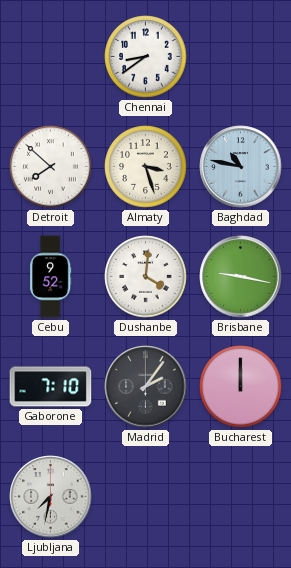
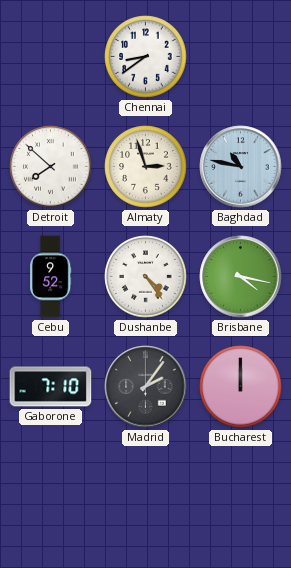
Almaty: 3:27 -> 2:57
Dushanbe: 4:01 -> 4:24
Brisbane: 9:17 -> 4:17
Ljubljana: 7:32 -> none
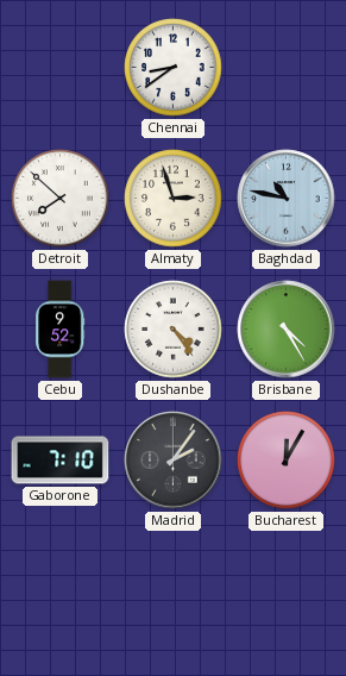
Brisbane: 4:17 -> 4:25
Bucharest: 12:00 -> 12:05
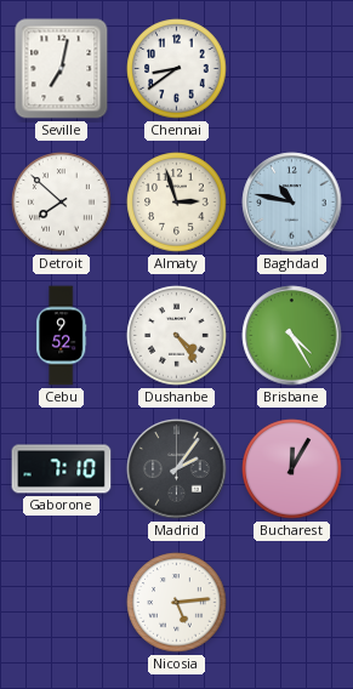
Seville: none -> 7:02
Nicosia: none -> 5:14
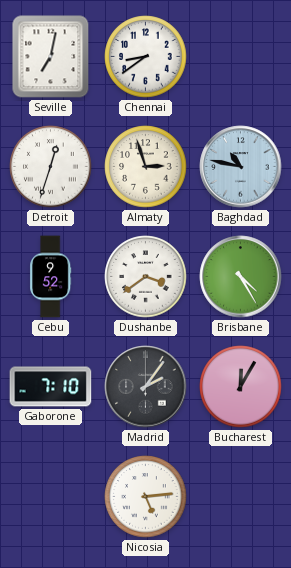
Detroit: 7:52 -> 12:33
Dushanbe: 4:24 -> 3:39
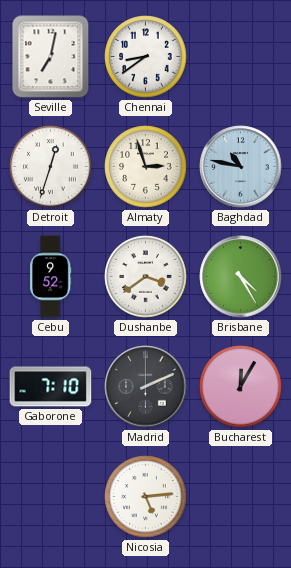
Madrid: 2:06 -> 2:11
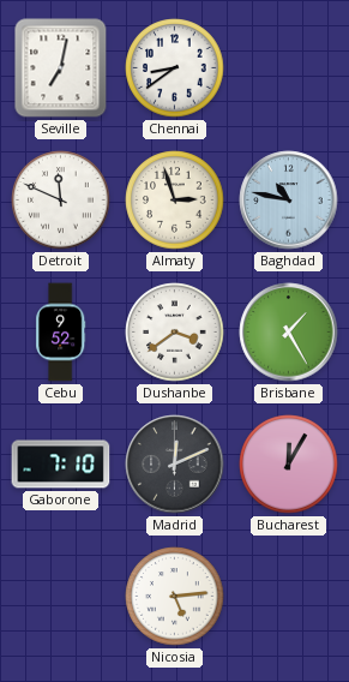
Detroit: 12:33 -> 11:49
Brisbane: 4:25 -> 1:25
Madrid: 2:11 -> 12:11
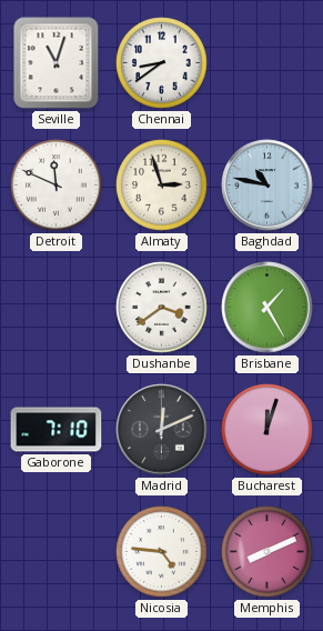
Seville: 7:02 -> 11:03
Cebu: 9:52 -> none
Bucharest: 12:05 -> 12:03
Nicosia: 5:14 -> 4:46
Memphis: none -> 8:11
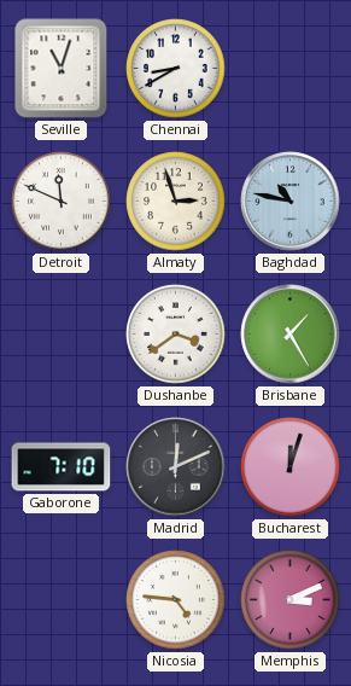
Chennai: 8:39 -> 8:40
Memphis: 8:11 -> 3:11
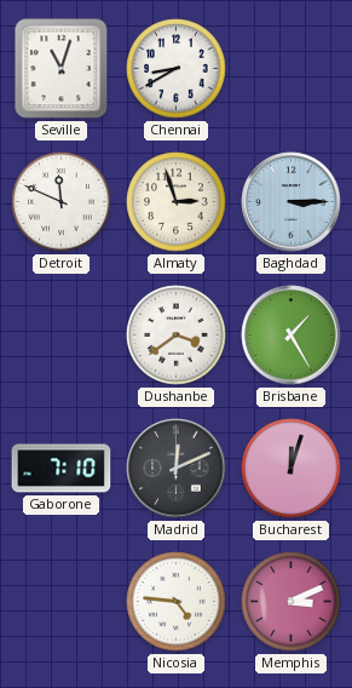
Baghdad: 10:47 -> 3:15
